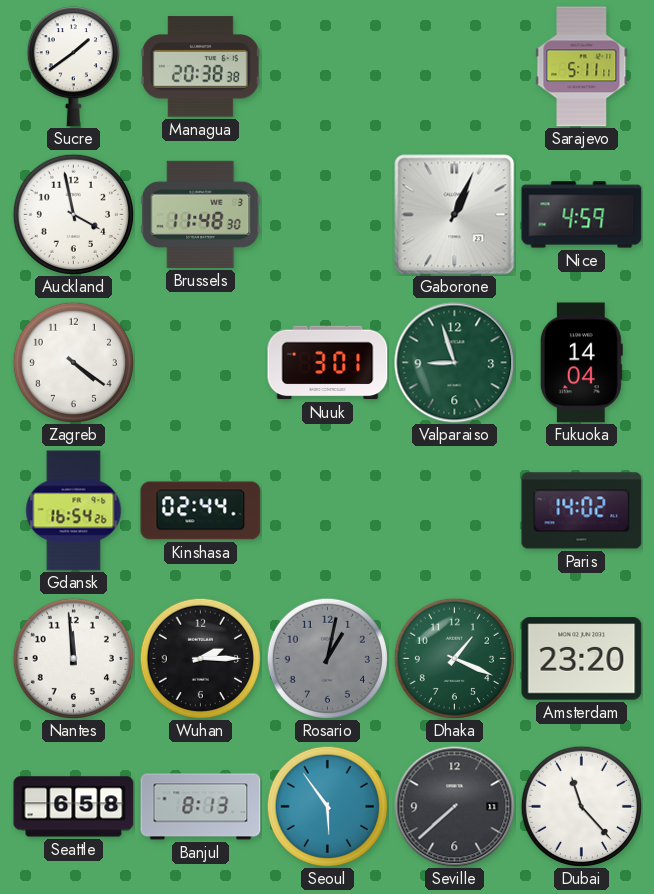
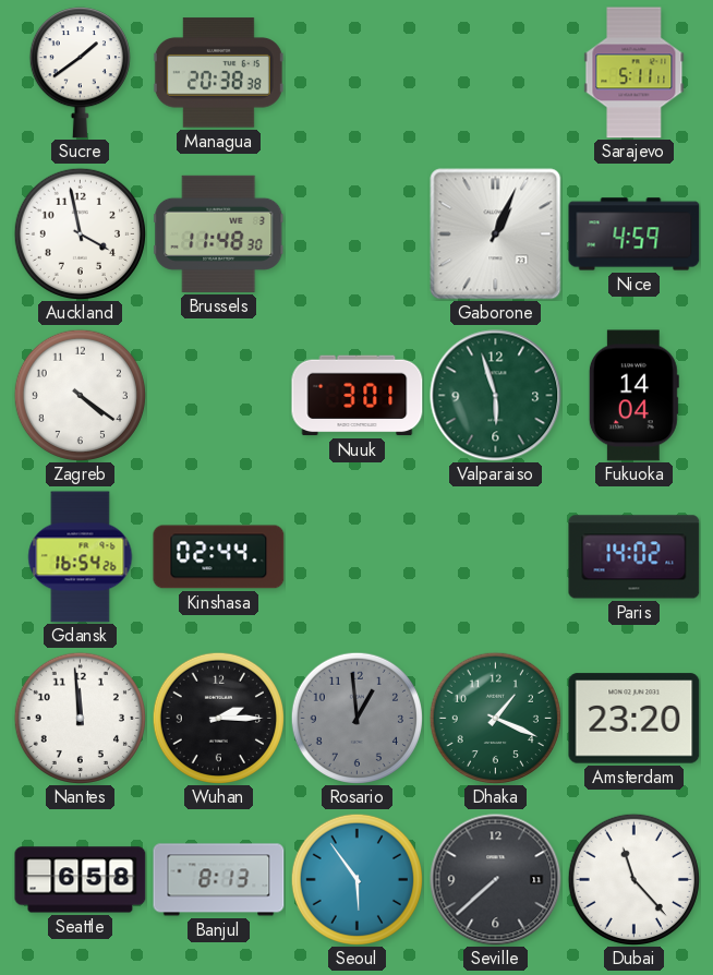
Valparaiso: 8:57 -> 5:57
Rosario: 1:02 -> 12:59
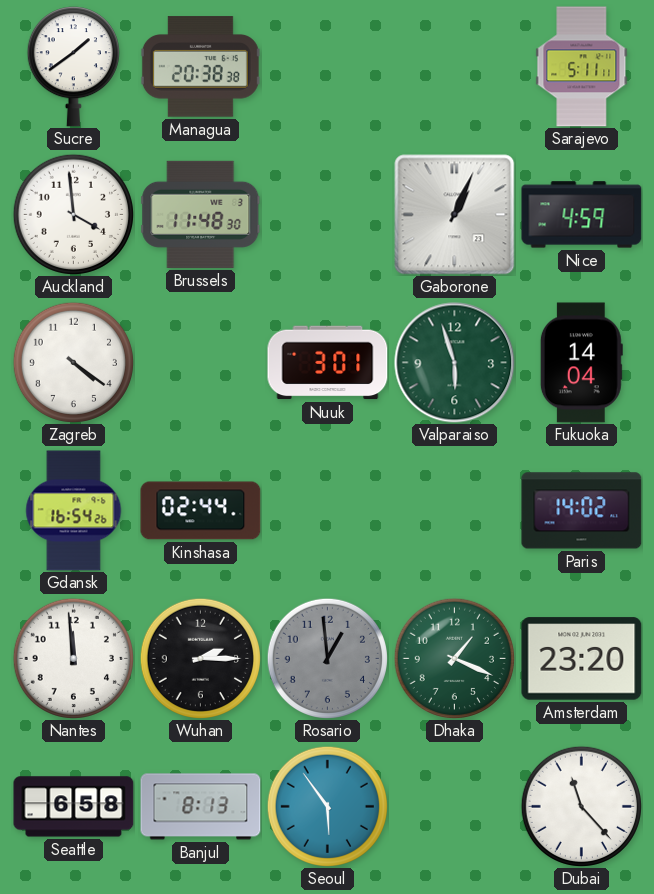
Auckland: 3:58 -> 3:59
Seville: 7:38 -> none
